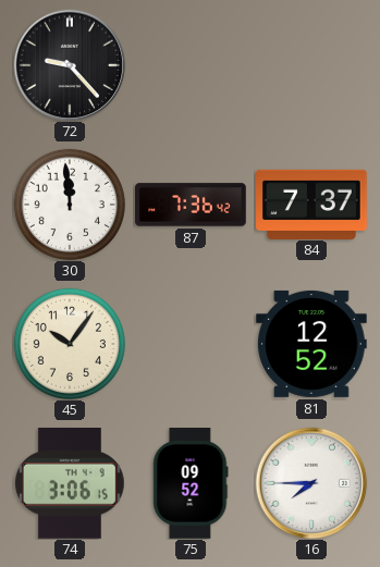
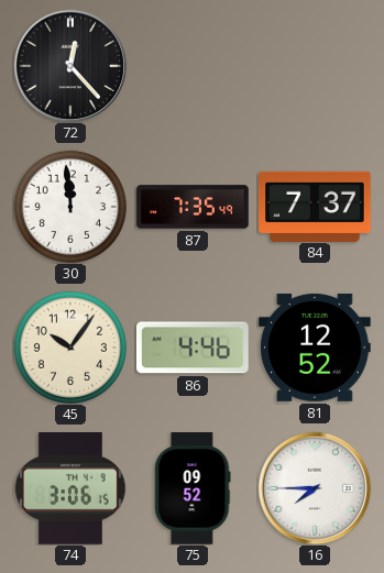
72: 9:23 -> 12:23
87: 7:36 -> 7:35
86: none -> 4:46
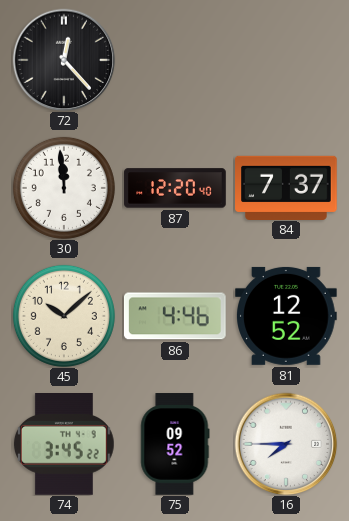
87: 7:35 -> 12:20
45: 10:06 -> 10:08
74: 3:06 -> 3:45
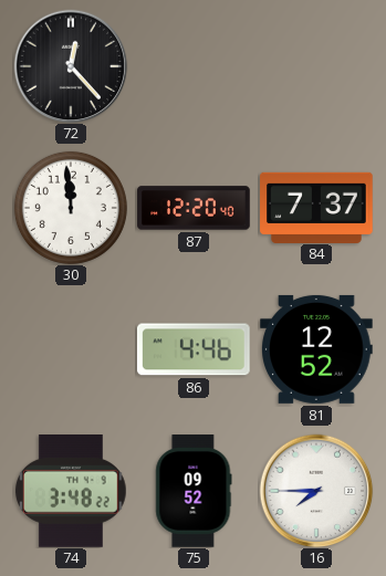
45: 10:08 -> none
74: 3:45 -> 3:48
